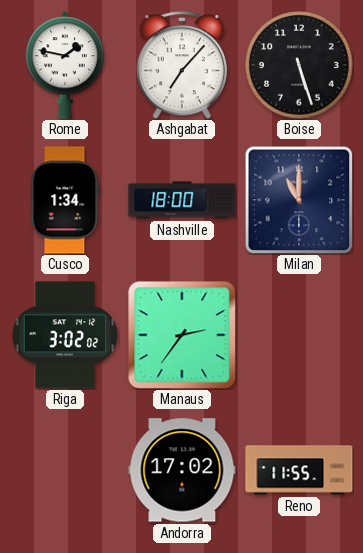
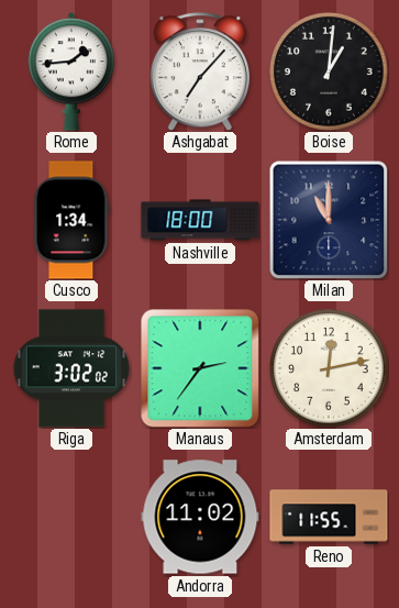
Rome: 1:47 -> 1:44
Boise: 5:27 -> 1:01
Amsterdam: none -> 12:13
Andorra: 17:02 -> 11:02
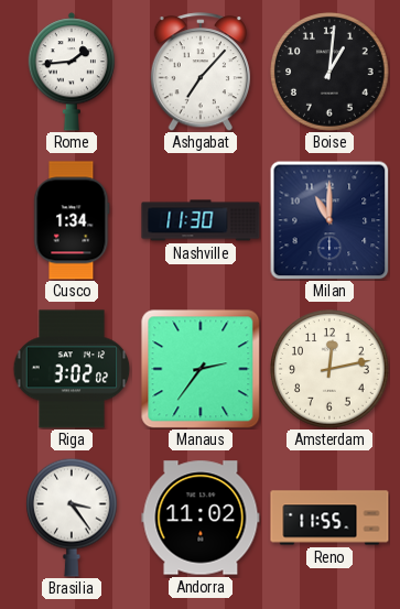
Nashville: 18:00 -> 11:30
Brasilia: none -> 3:24
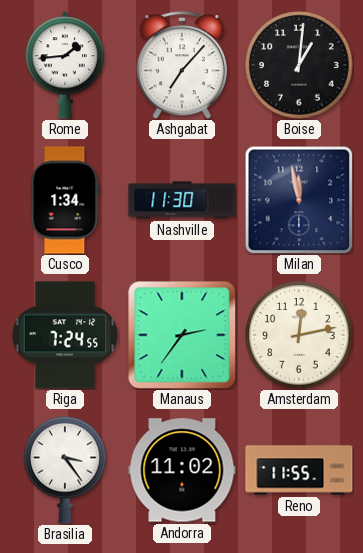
Milan: 11:00 -> 11:58
Riga: 3:02 -> 7:24
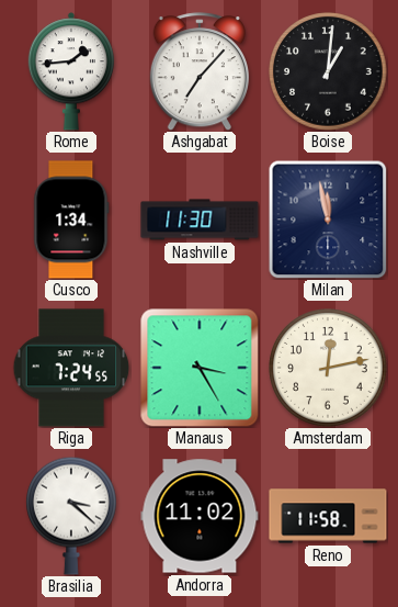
Manaus: 2:36 -> 3:25
Brasilia: 3:24 -> 3:22
Reno: 11:55 -> 11:58
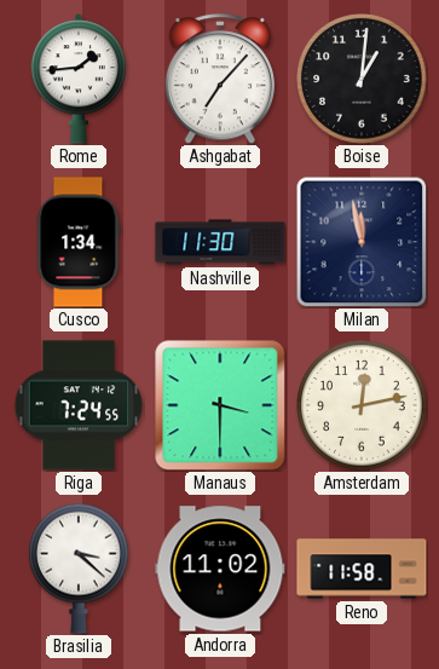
Manaus: 3:25 -> 3:30
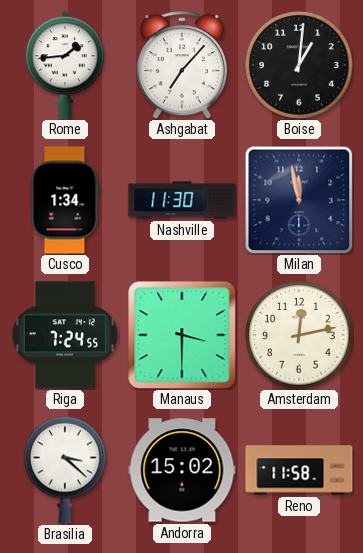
Andorra: 11:02 -> 15:02
